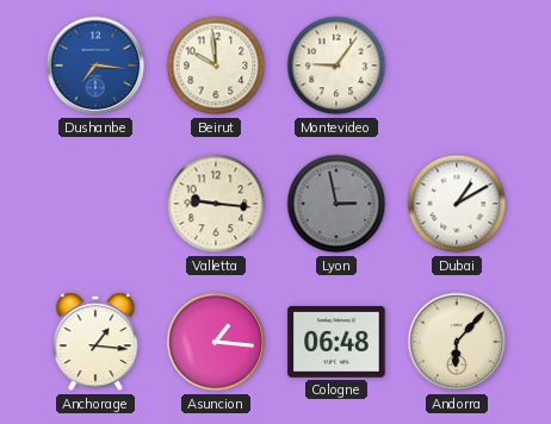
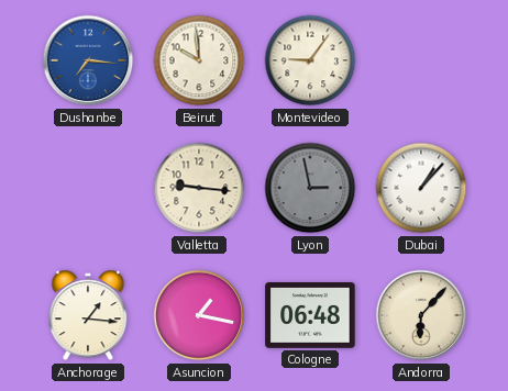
Dubai: 1:10 -> 1:07
Asuncion: 1:16 -> 1:17
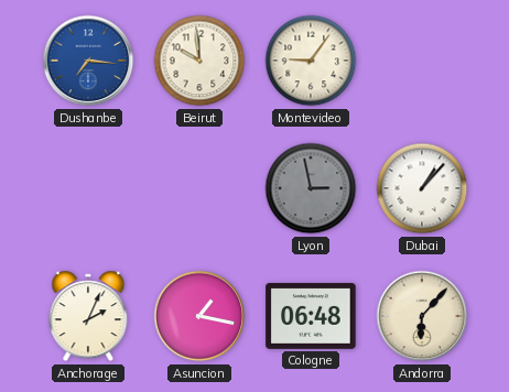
Valletta: 9:16 -> none
Anchorage: 1:16 -> 2:04
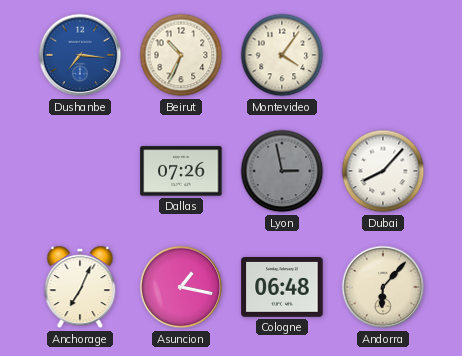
Beirut: 9:59 -> 10:34
Montevideo: 9:06 -> 4:06
Dallas: none -> 07:26
Dubai: 1:07 -> 8:07
Anchorage: 2:04 -> 7:04
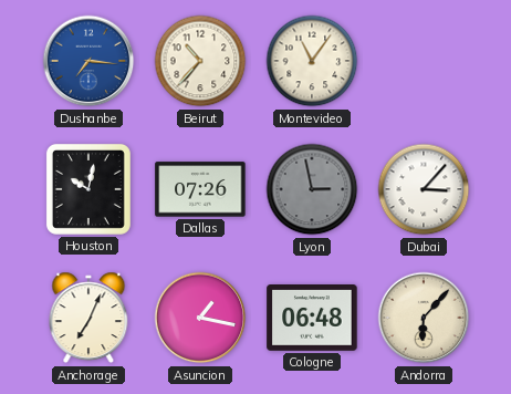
Beirut: 10:34 -> 10:37
Montevideo: 4:06 -> 11:06
Houston: none -> 10:02
Dubai: 8:07 -> 3:07
